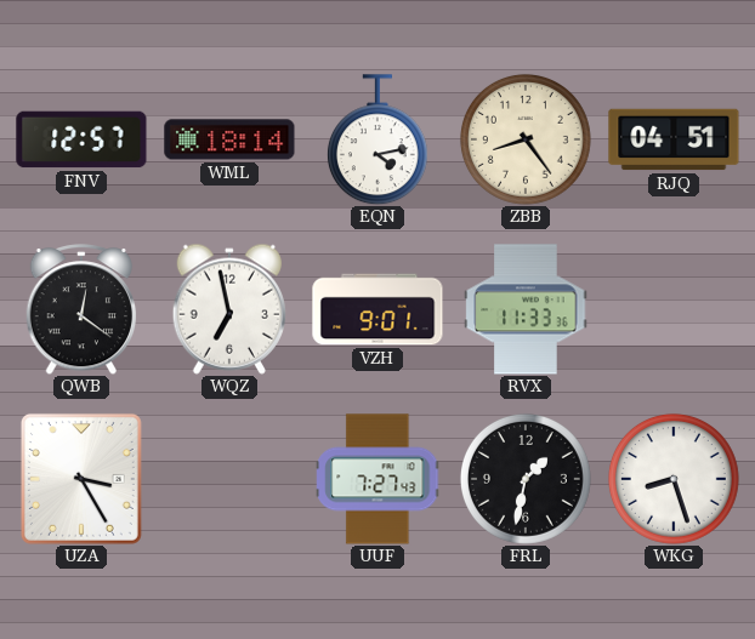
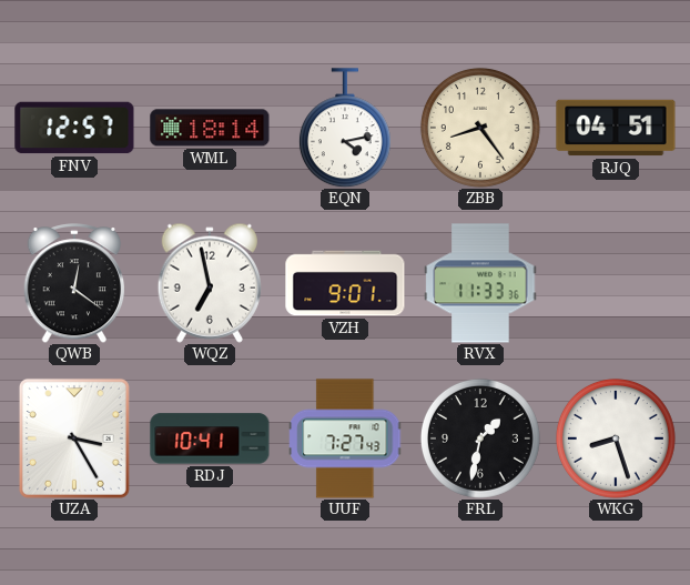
RDJ: none -> 10:41
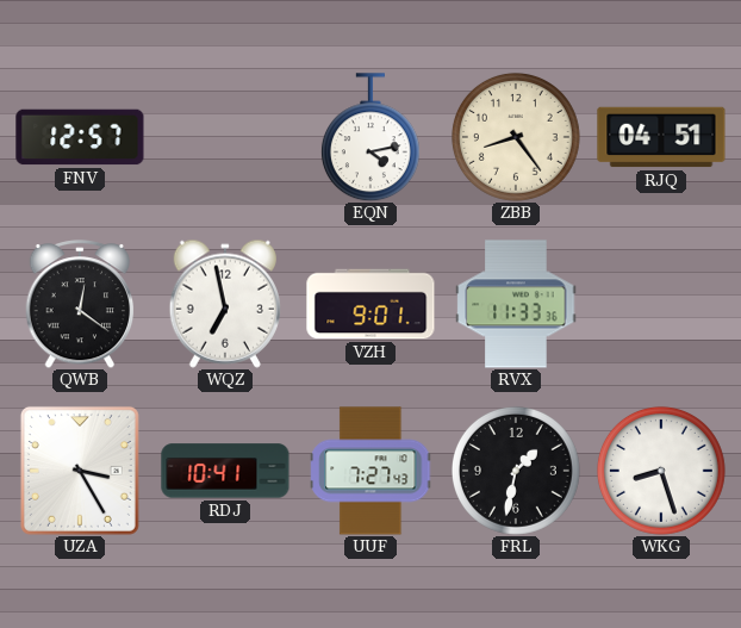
WML: 18:14 -> none
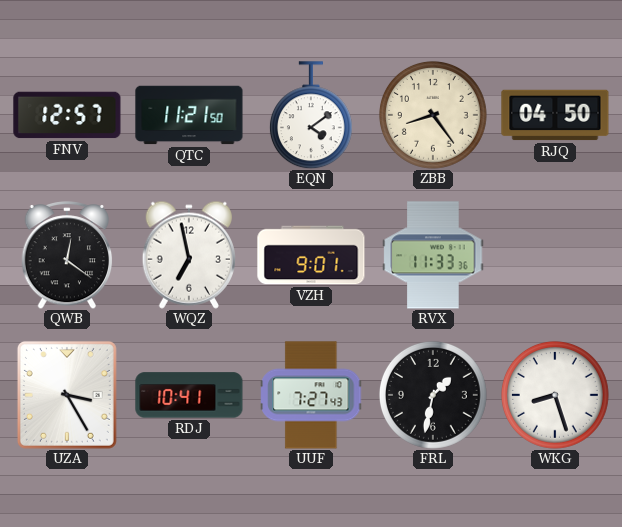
QTC: none -> 11:21
EQN: 4:13 -> 4:09
RJQ: 04:51 -> 04:50
